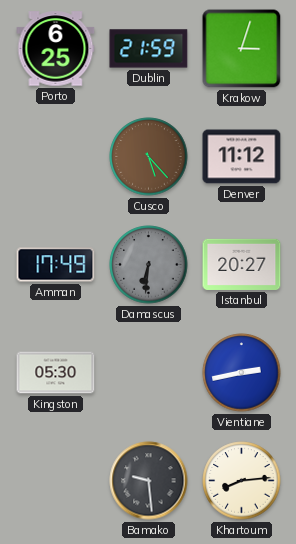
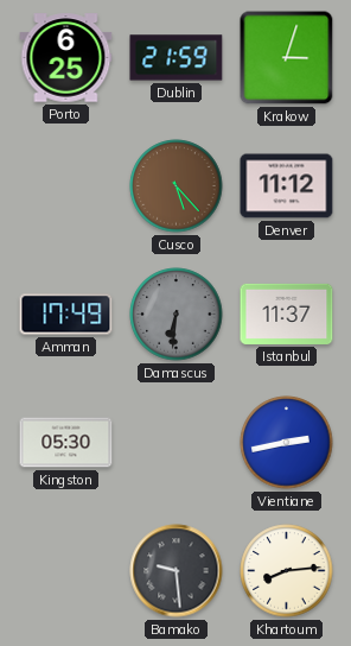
Istanbul: 20:27 -> 11:37
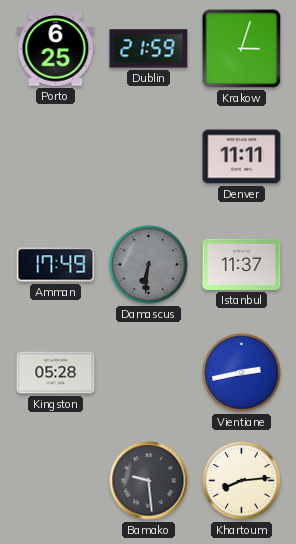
Cusco: 5:23 -> none
Denver: 11:12 -> 11:11
Kingston: 05:30 -> 05:28
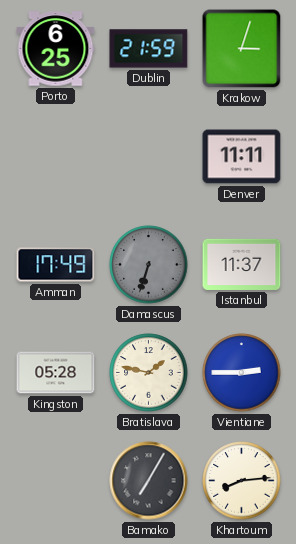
Damascus: 6:31 -> 6:33
Bratislava: none -> 1:47
Vientiane: 2:43 -> 2:45
Bamako: 9:29 -> 7:05
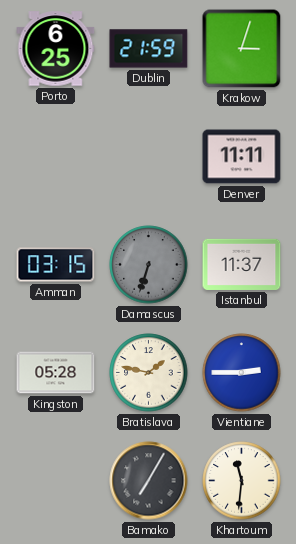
Amman: 17:49 -> 03:15
Khartoum: 8:14 -> 11:31
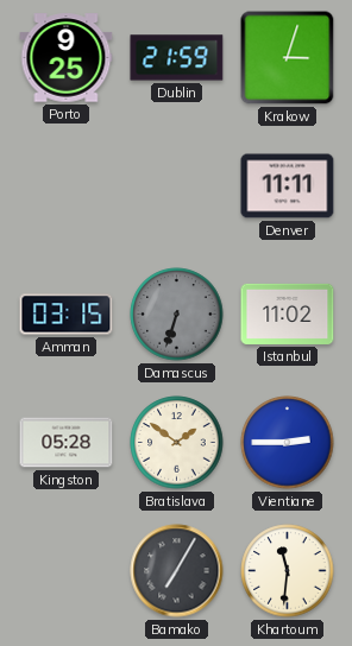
Porto: 6:25 -> 9:25
Istanbul: 11:37 -> 11:02
Bratislava: 1:47 -> 1:51
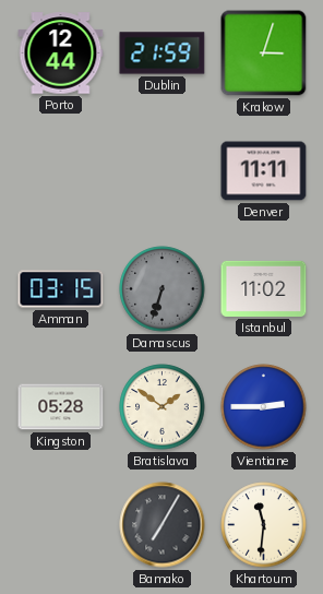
Porto: 9:25 -> 12:44
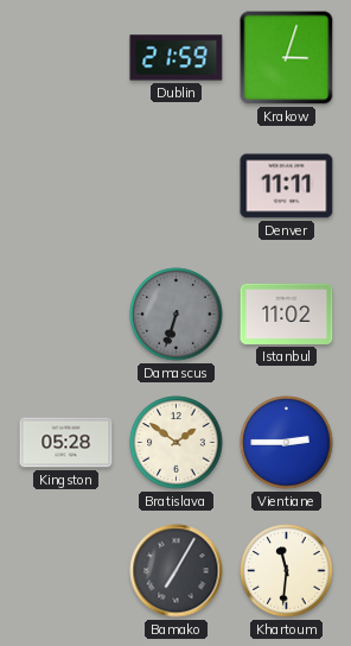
Porto: 12:44 -> none
Amman: 03:15 -> none
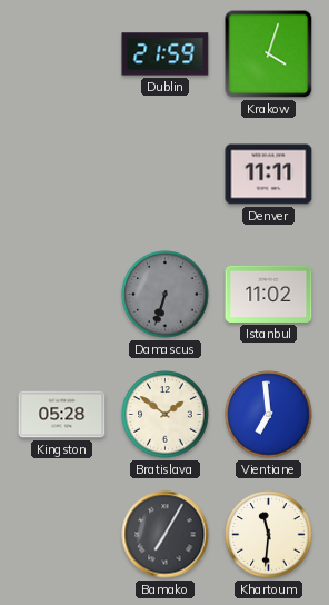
Krakow: 3:03 -> 4:03
Vientiane: 2:45 -> 6:59
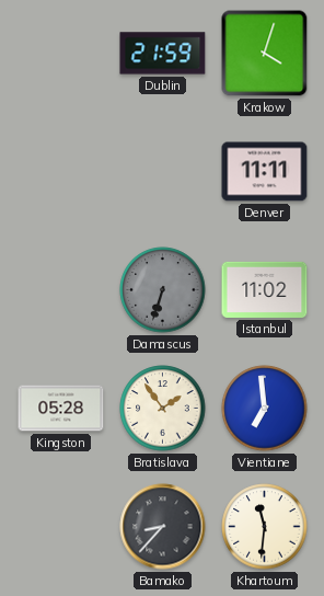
Bratislava: 1:51 -> 1:54
Bamako: 7:05 -> 8:37
